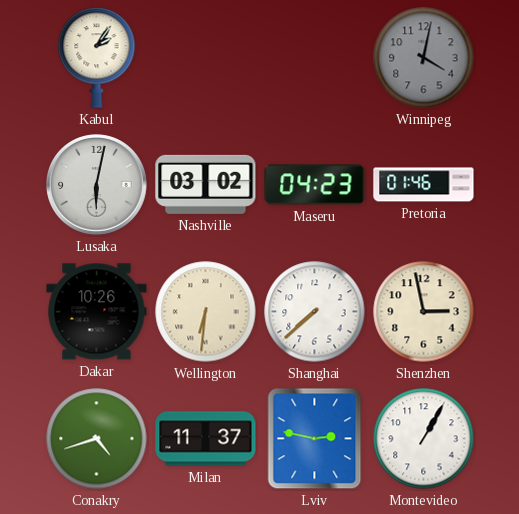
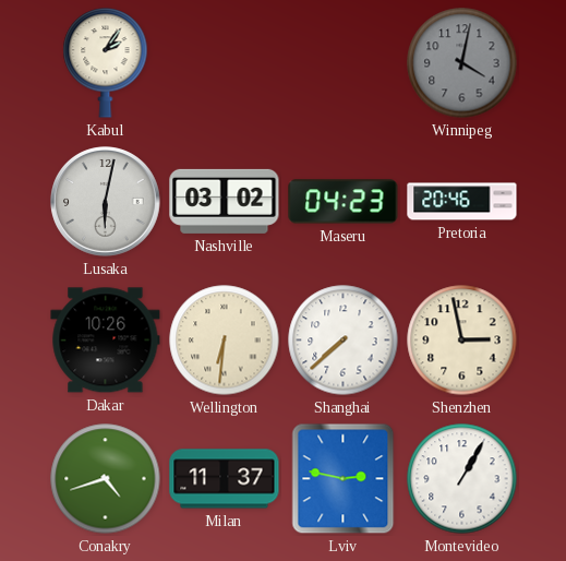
Pretoria: 01:46 -> 20:46
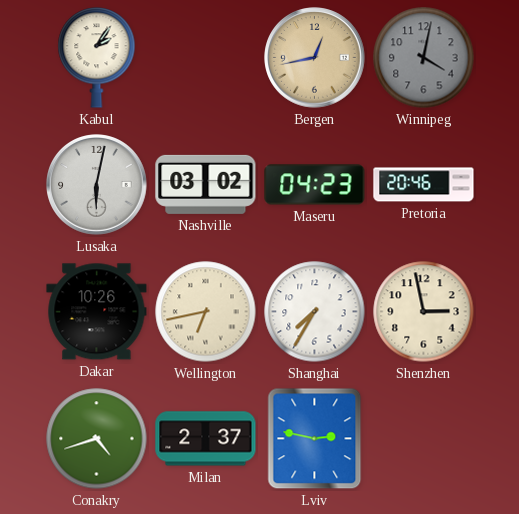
Bergen: none -> 12:43
Wellington: 6:31 -> 6:43
Shanghai: 7:38 -> 7:35
Milan: 11:37 -> 2:37
Montevideo: 1:05 -> none
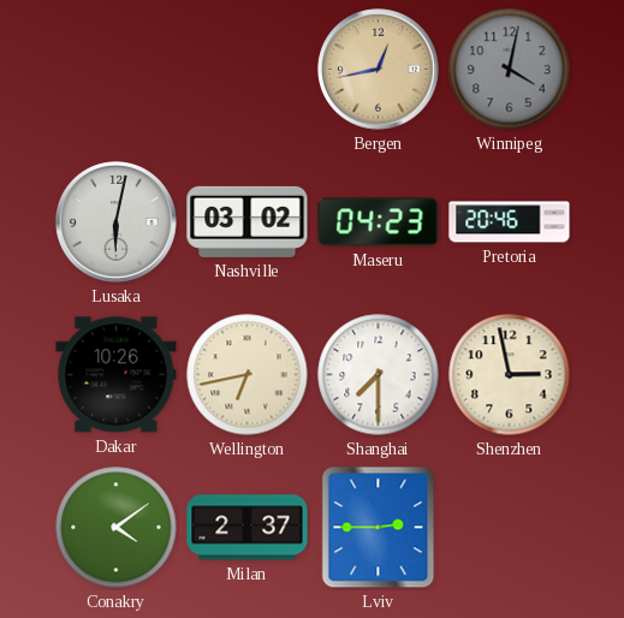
Kabul: 2:06 -> none
Shanghai: 7:35 -> 7:30
Conakry: 4:42 -> 4:09
Lviv: 2:47 -> 2:45
